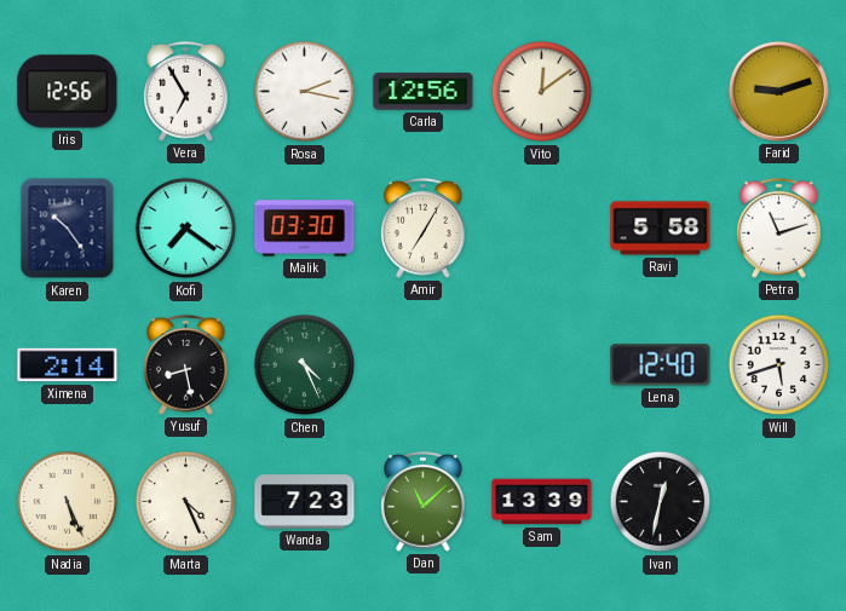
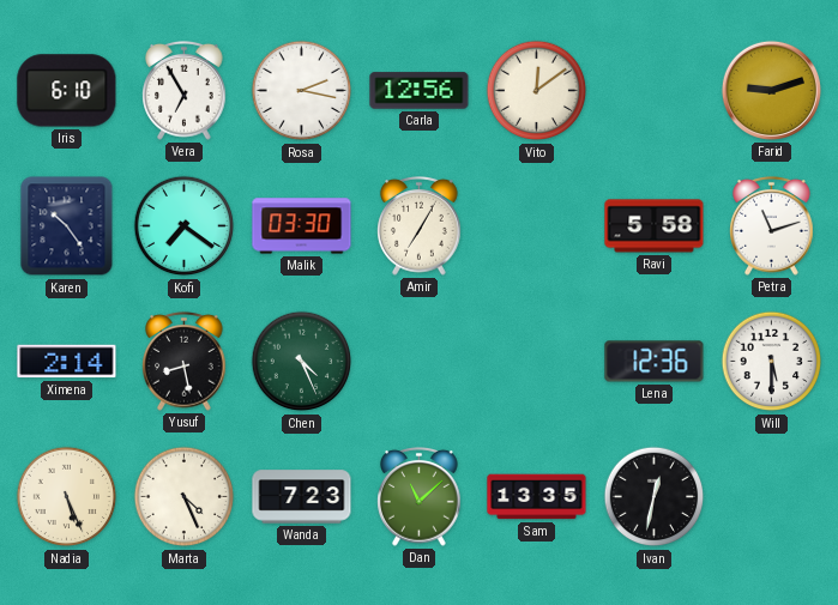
Iris: 12:56 -> 6:10
Lena: 12:40 -> 12:36
Will: 5:42 -> 5:30
Sam: 13:39 -> 13:35
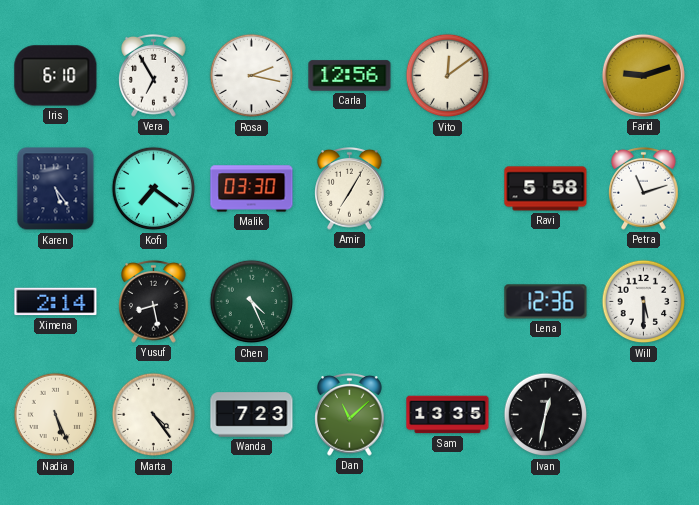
Karen: 10:24 -> 5:24
Marta: 4:26 -> 4:24
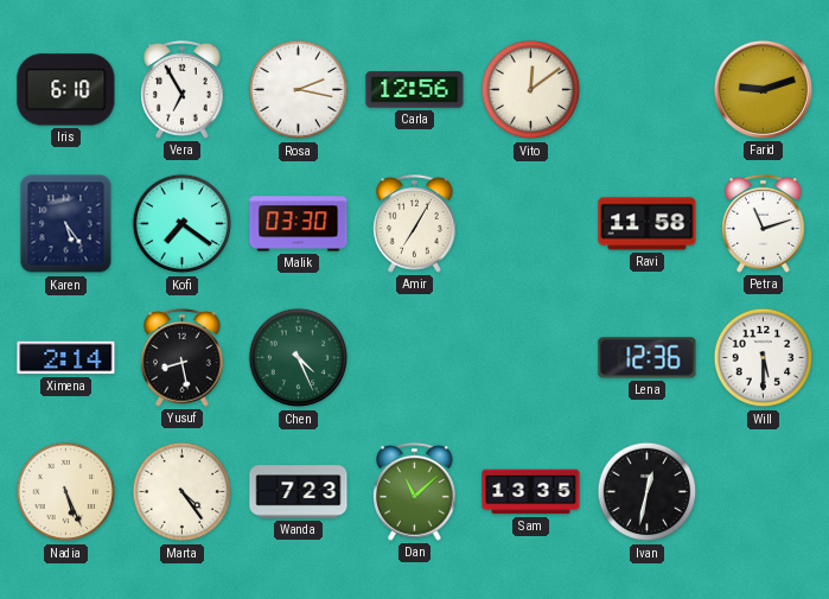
Ravi: 5:58 -> 11:58
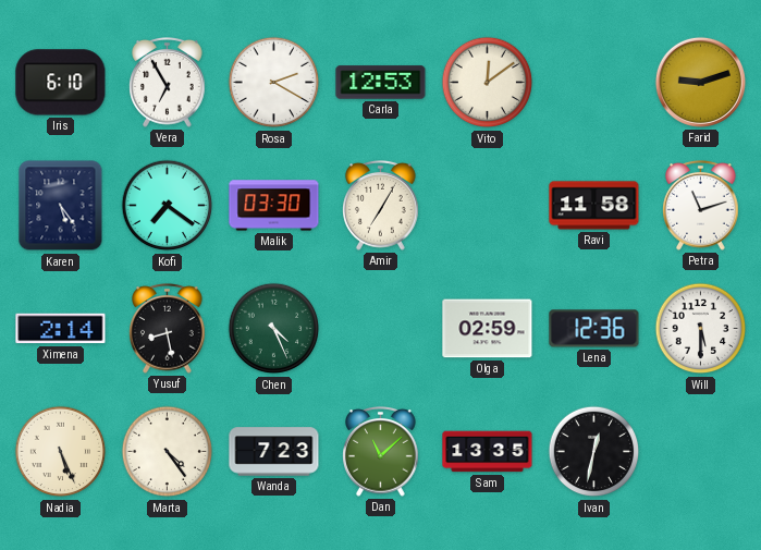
Rosa: 2:17 -> 2:20
Carla: 12:56 -> 12:53
Olga: none -> 02:59
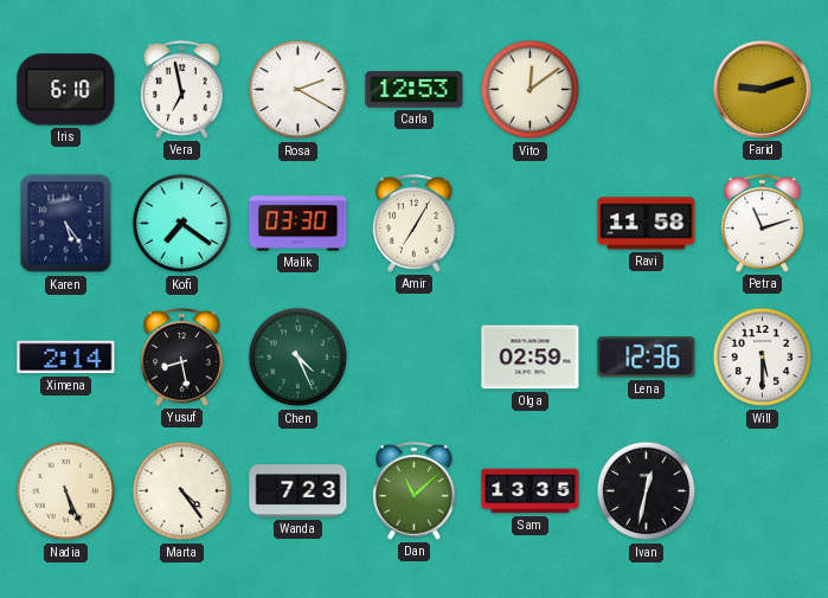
Vera: 6:55 -> 6:58
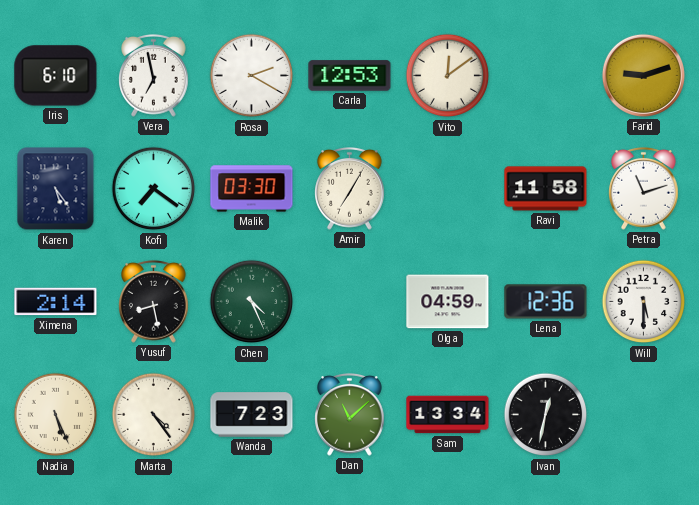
Olga: 02:59 -> 04:59
Sam: 13:35 -> 13:34
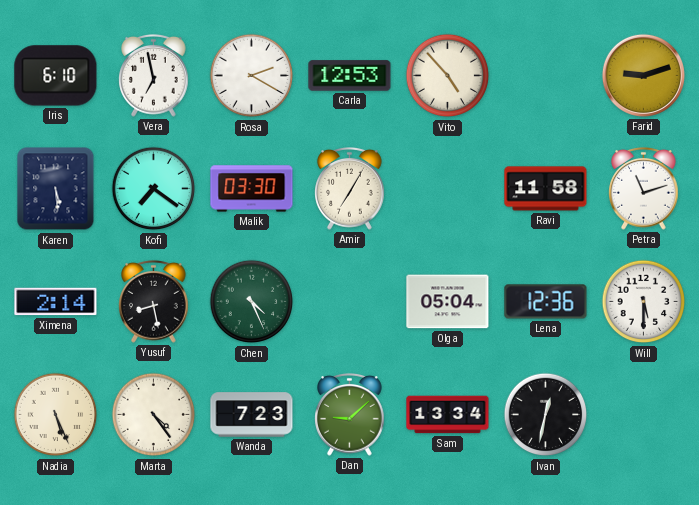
Vito: 12:09 -> 4:53
Karen: 5:24 -> 5:29
Olga: 04:59 -> 05:04
Dan: 11:08 -> 9:08
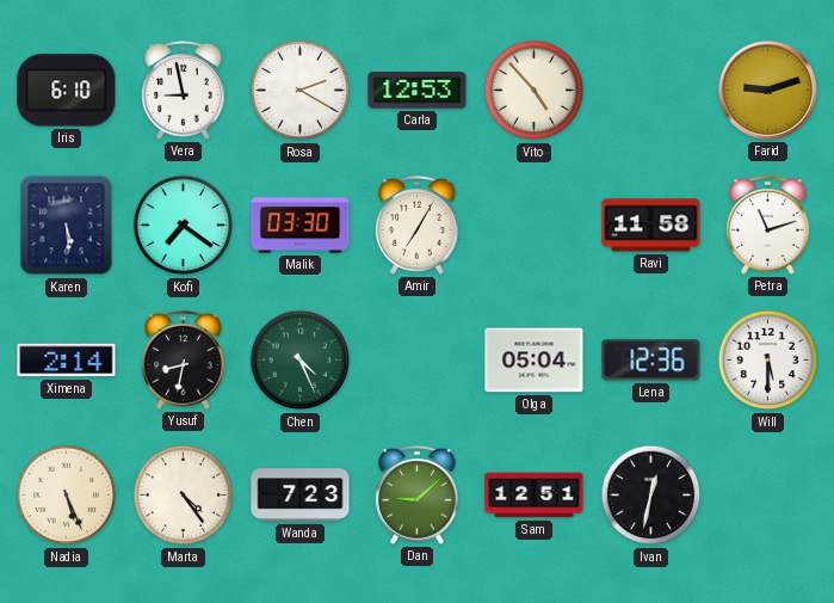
Vera: 6:58 -> 8:58
Yusuf: 8:28 -> 8:32
Sam: 13:34 -> 12:51
